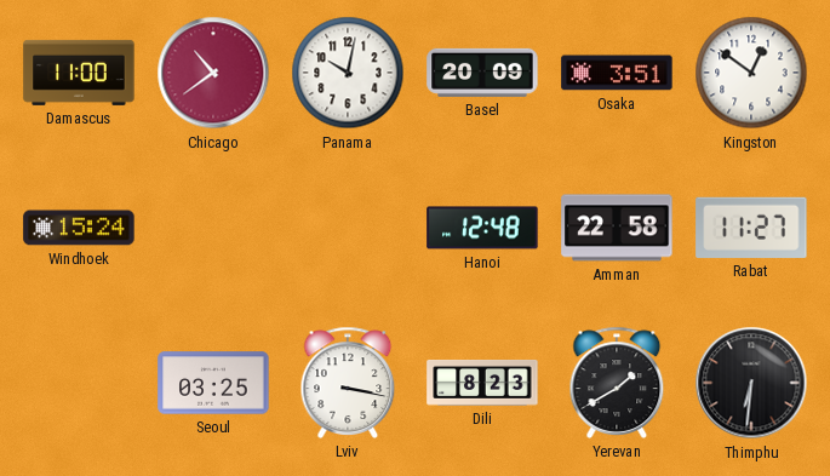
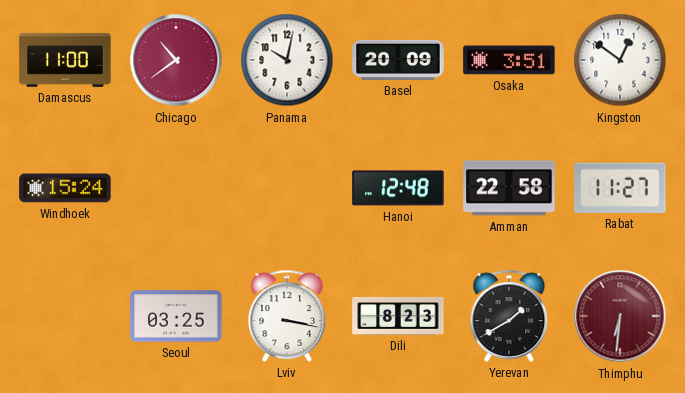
Thimphu dial: black -> burgundy
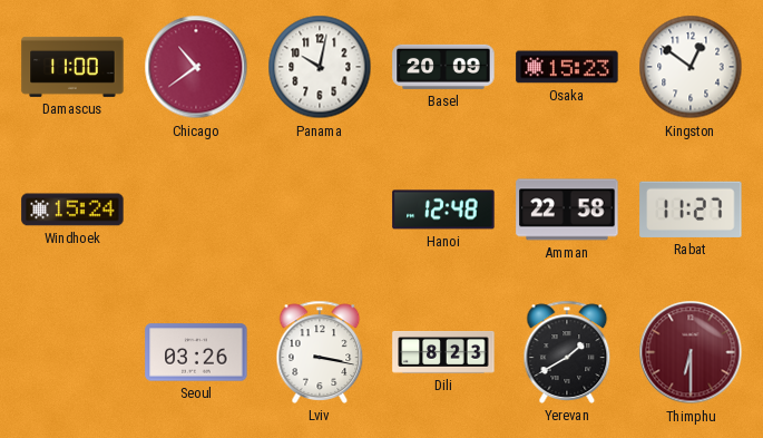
Osaka: 3:51 -> 15:23
Seoul: 03:25 -> 03:26
Thimphu: 6:31 -> 6:30
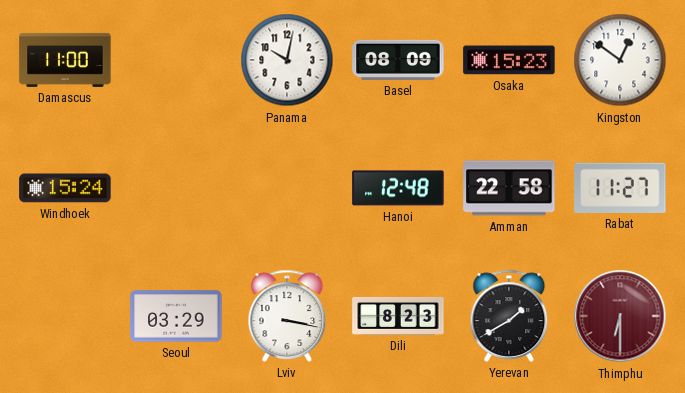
Chicago: 10:39 -> none
Basel: 20:09 -> 08:09
Seoul: 03:26 -> 03:29
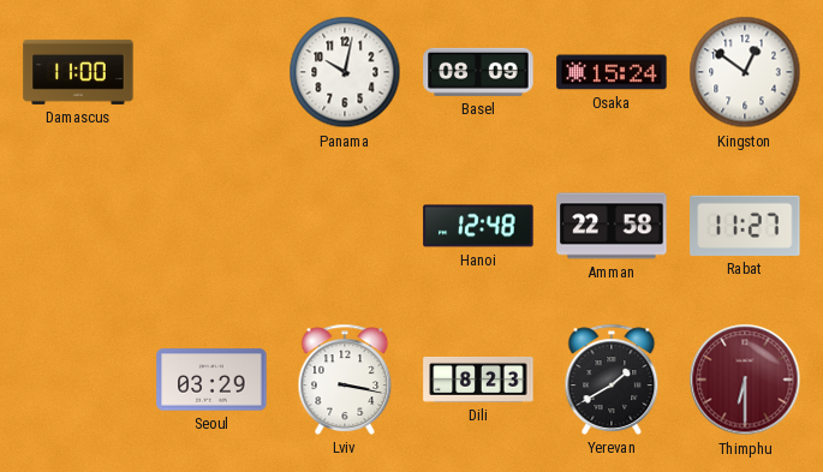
Osaka: 15:23 -> 15:24
Windhoek: 15:24 -> none
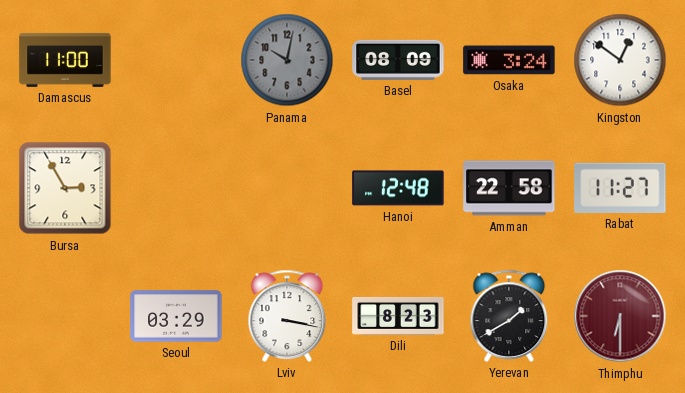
Panama dial: white -> grey
Osaka: 15:24 -> 3:24
Bursa: none -> 2:55
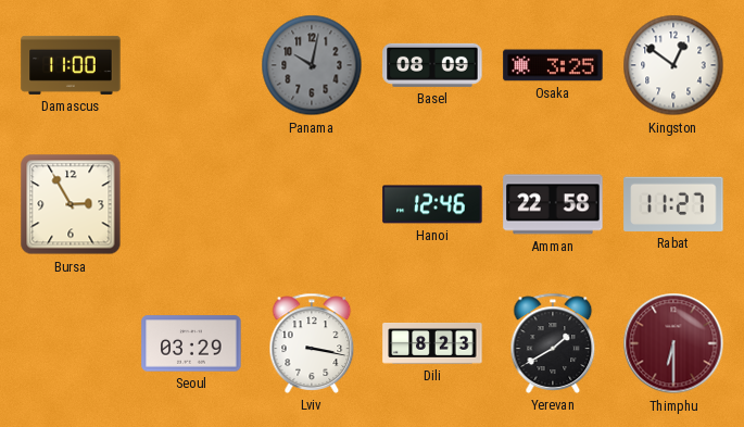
Osaka: 3:24 -> 3:25
Hanoi: 12:48 -> 12:46
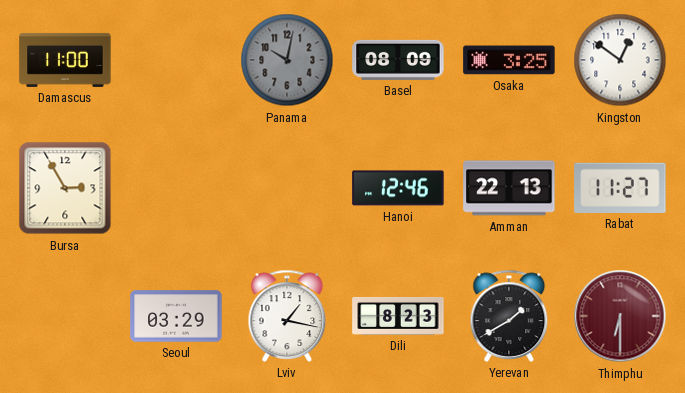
Amman: 22:58 -> 22:13
Lviv: 3:17 -> 1:17
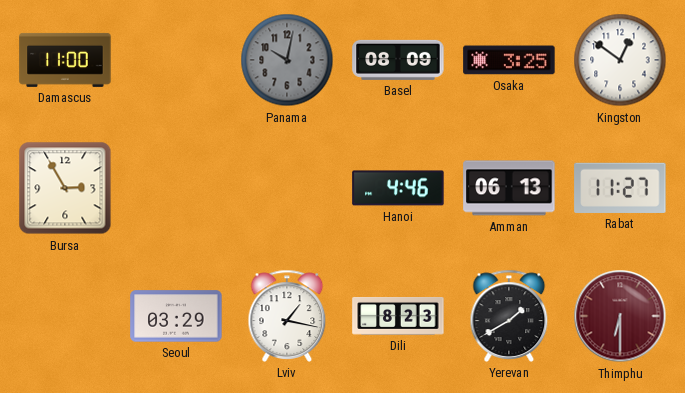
Hanoi: 12:46 -> 4:46
Amman: 22:13 -> 06:13
